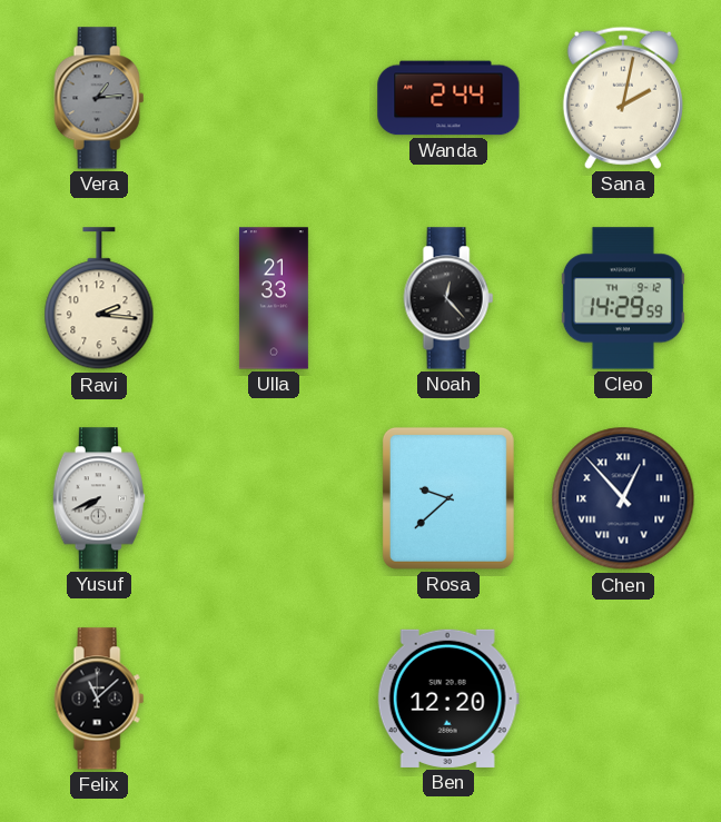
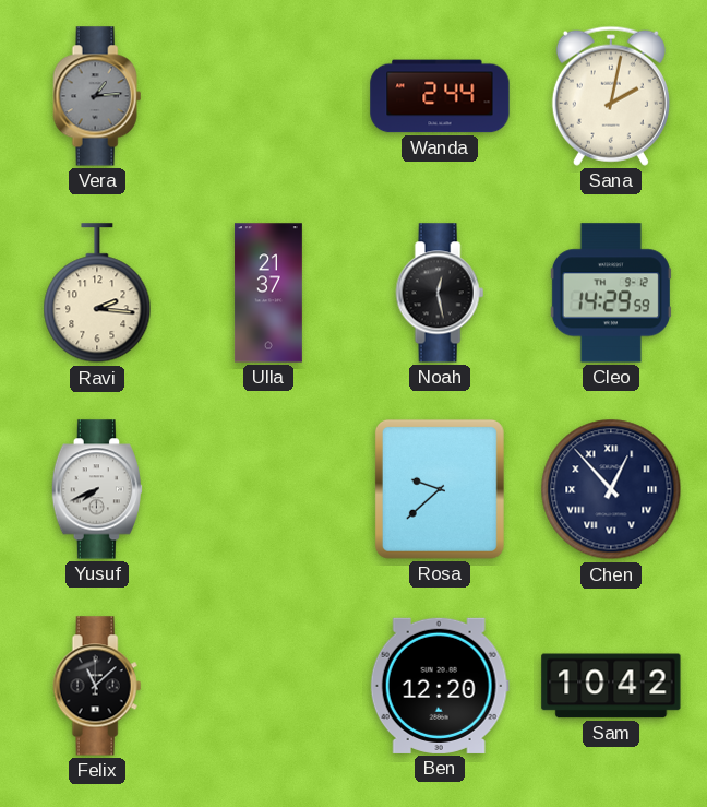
Ulla: 21:33 -> 21:37
Noah: 12:23 -> 12:28
Sam: none -> 10:42
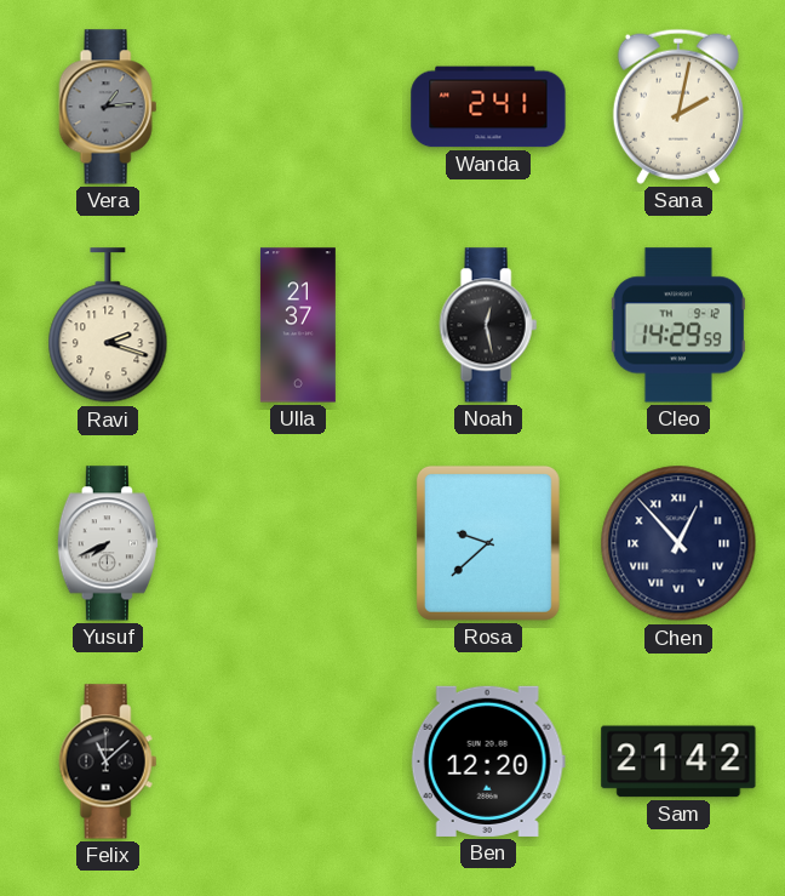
Wanda: 2:44 -> 2:41
Ravi: 2:16 -> 2:18
Sam: 10:42 -> 21:42
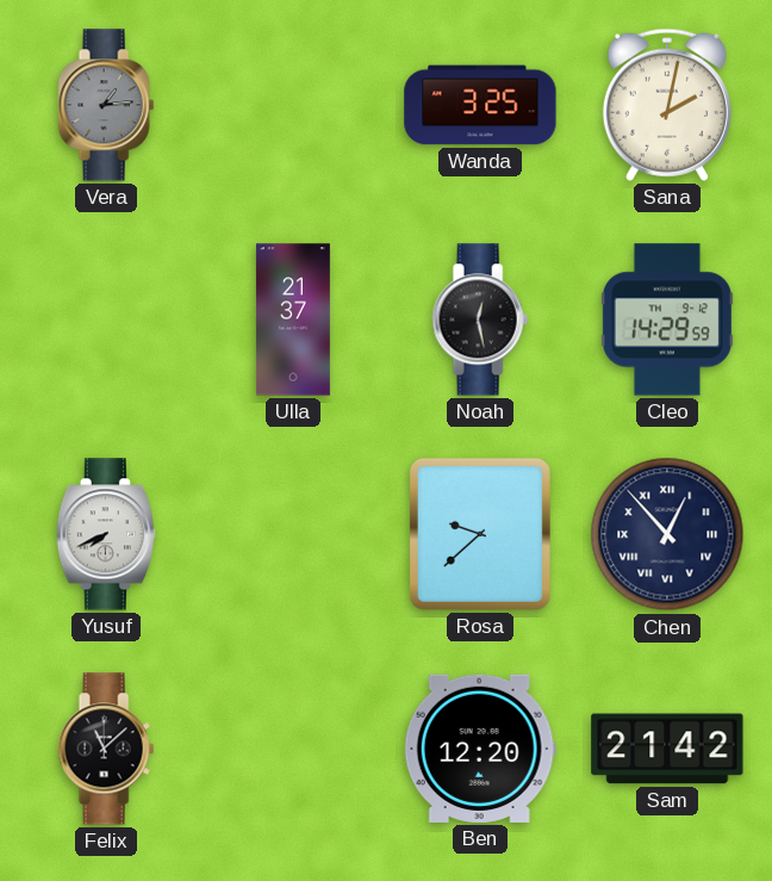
Wanda: 2:41 -> 3:25
Ravi: 2:18 -> none
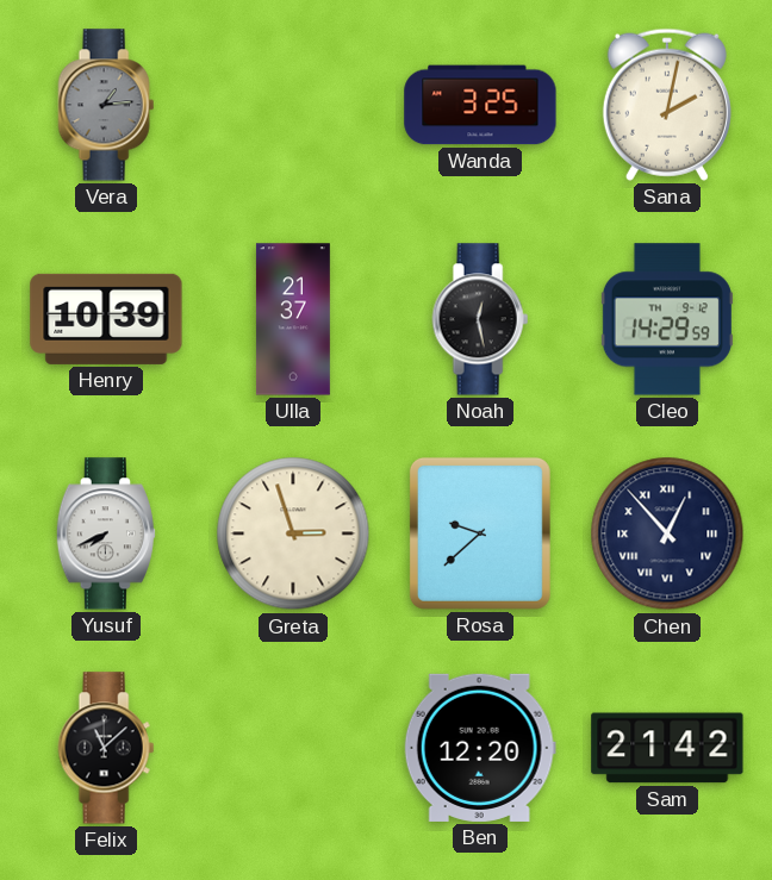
Henry: none -> 10:39
Greta: none -> 2:57
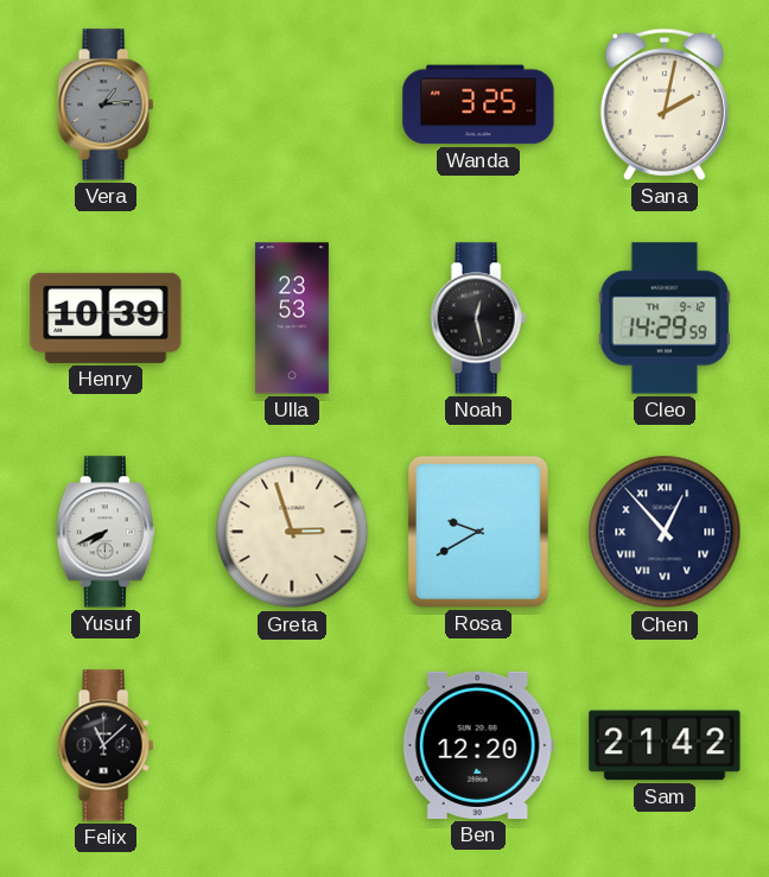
Ulla: 21:37 -> 23:53
Rosa: 9:38 -> 9:40
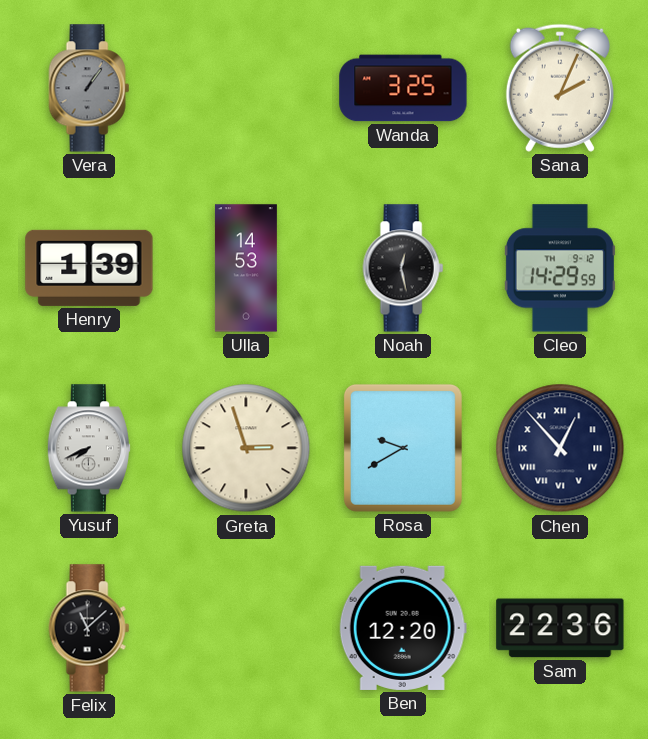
Vera: 1:14 -> 1:06
Sana: 2:02 -> 2:04
Henry: 10:39 -> 1:39
Ulla: 23:53 -> 14:53
Sam: 21:42 -> 22:36
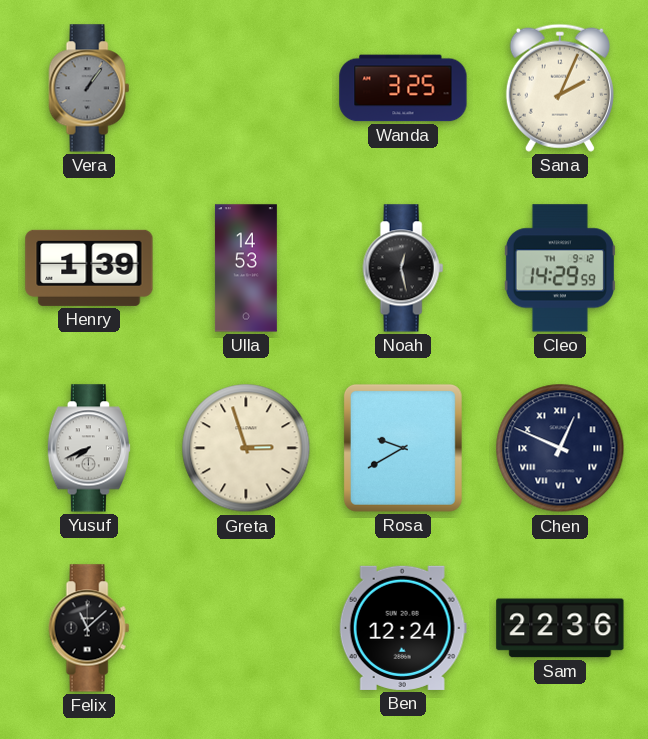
Chen: 12:53 -> 12:49
Ben: 12:20 -> 12:24
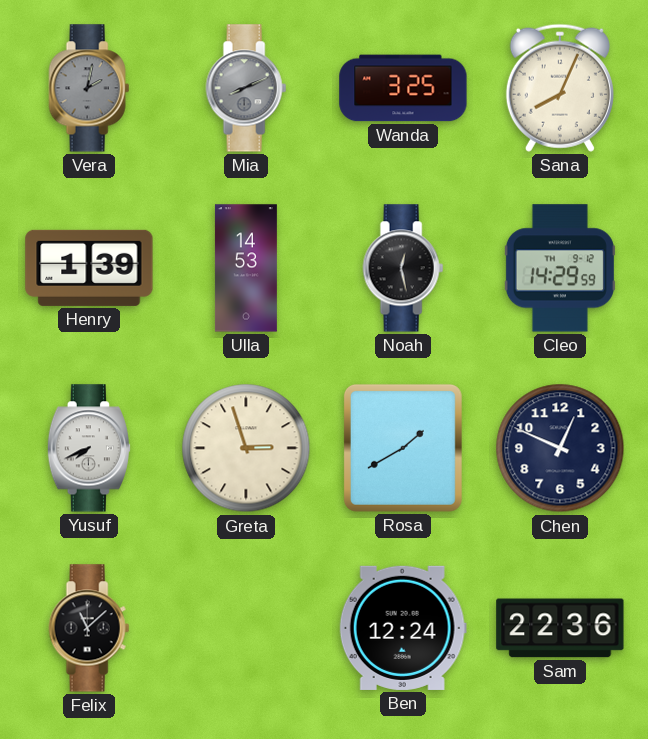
Vera: 1:06 -> 2:02
Mia: none -> 8:11
Sana: 2:04 -> 8:04
Rosa: 9:40 -> 1:40
Chen numerals: Roman -> Arabic
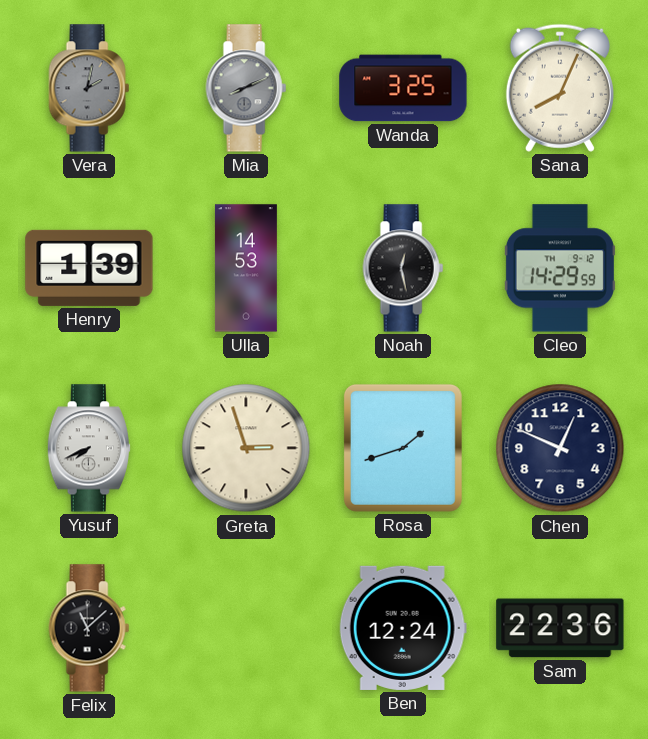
Rosa: 1:40 -> 1:42
